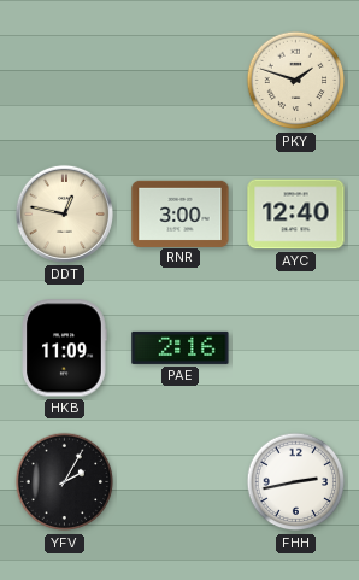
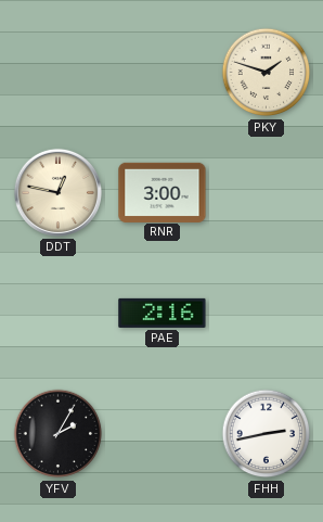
AYC: 12:40 -> none
HKB: 11:09 -> none
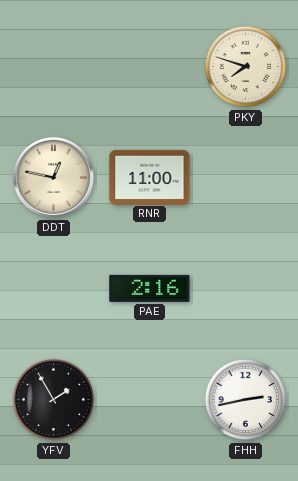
PKY: 1:48 -> 7:48
RNR: 3:00 -> 11:00
YFV: 2:05 -> 1:55
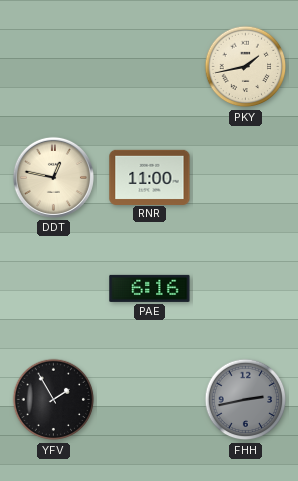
PKY: 7:48 -> 1:43
PAE: 2:16 -> 6:16
FHH dial: white -> grey
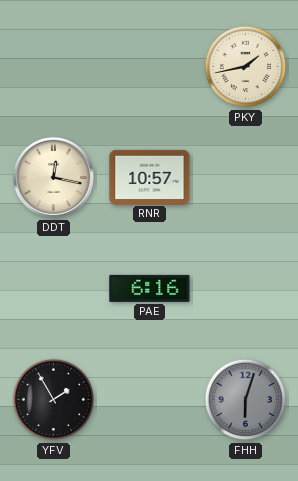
DDT: 12:47 -> 12:17
RNR: 11:00 -> 10:57
FHH: 2:43 -> 6:03
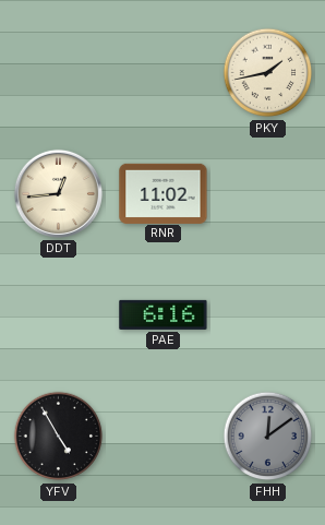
DDT: 12:17 -> 12:44
RNR: 10:57 -> 11:02
YFV: 1:55 -> 4:55
FHH: 6:03 -> 12:09
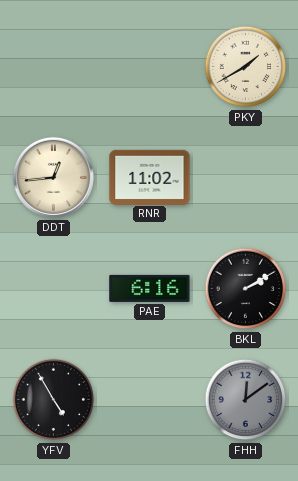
PKY: 1:43 -> 1:40
BKL: none -> 2:10
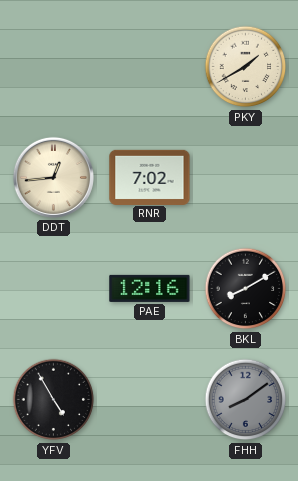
RNR: 11:02 -> 7:02
PAE: 6:16 -> 12:16
BKL: 2:10 -> 8:10
FHH: 12:09 -> 8:09
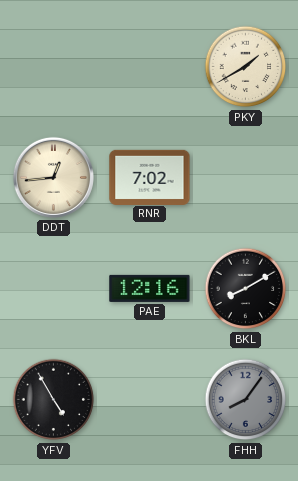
FHH: 8:09 -> 8:06
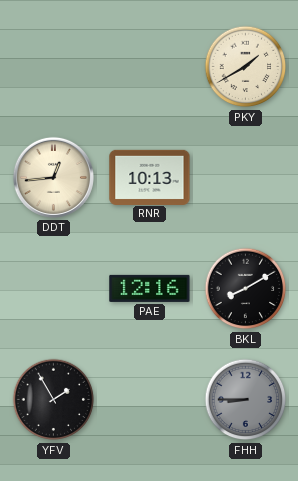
RNR: 7:02 -> 10:13
YFV: 4:55 -> 1:55
FHH: 8:06 -> 8:45
